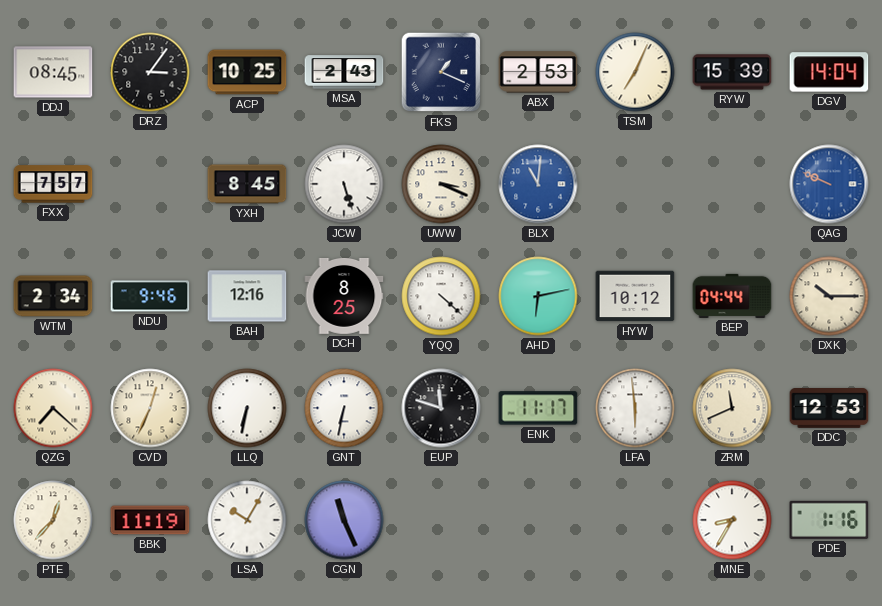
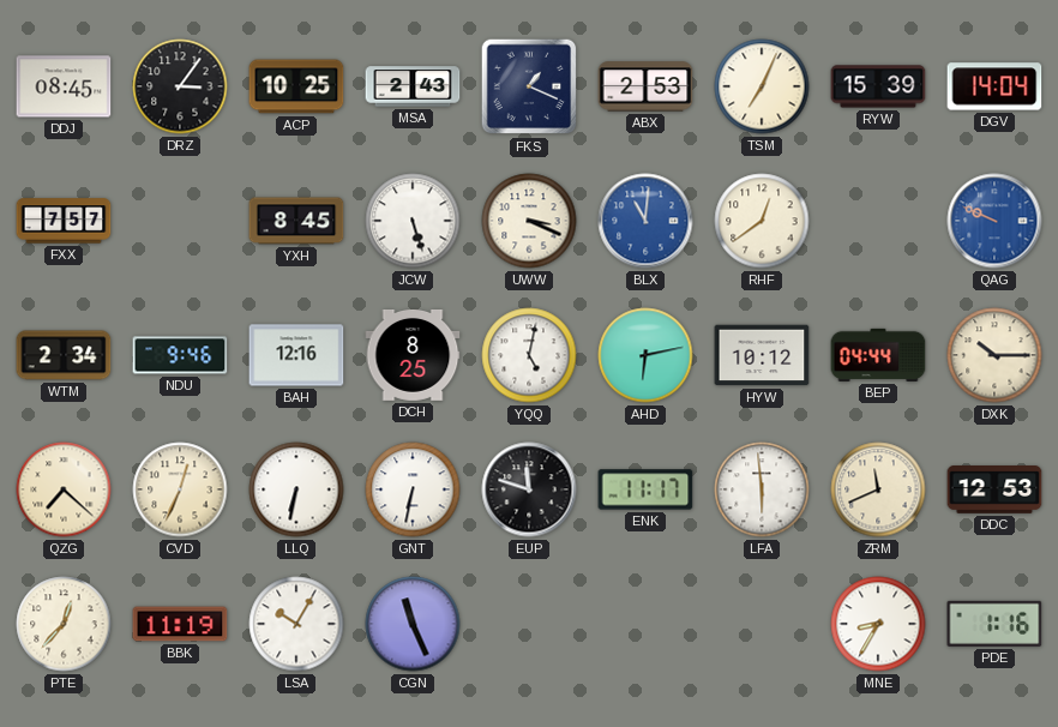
RHF: none -> 12:39
YQQ: 4:22 -> 5:02
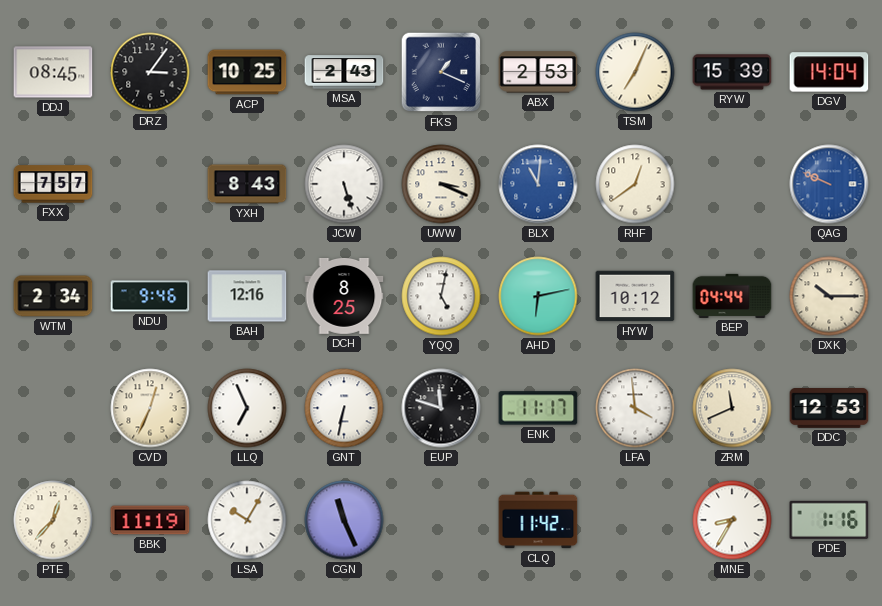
YXH: 8:45 -> 8:43
QZG: 7:22 -> none
LLQ: 6:32 -> 6:56
LFA: 5:59 -> 3:59
CLQ: none -> 11:42
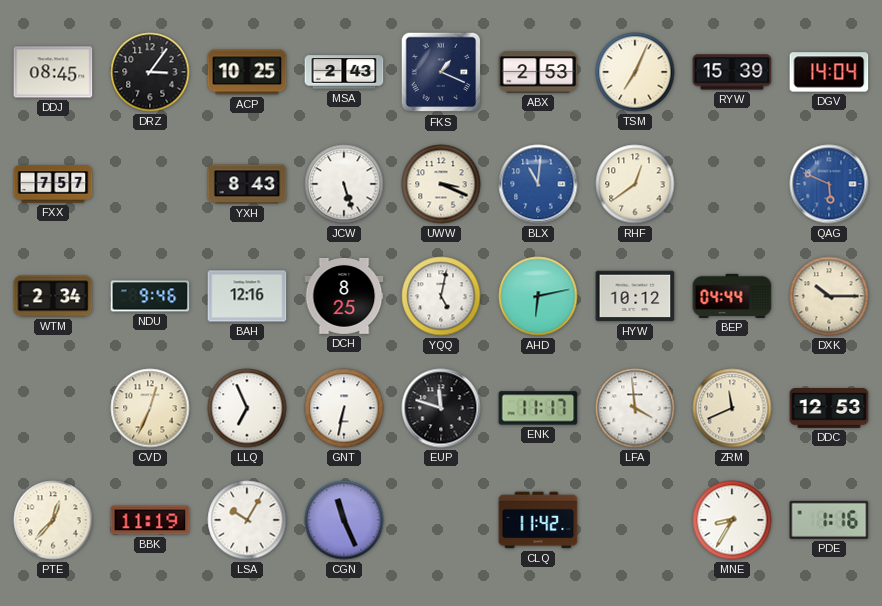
QAG: 9:49 -> 5:49
